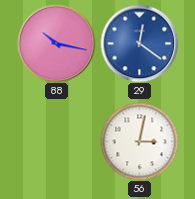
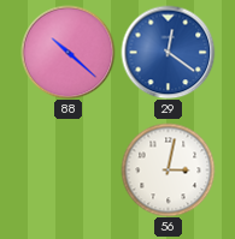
88: 10:17 -> 10:22
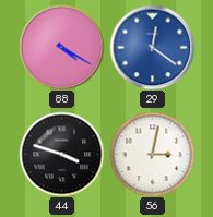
88: 10:22 -> 4:20
44: none -> 3:48
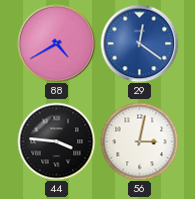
88: 4:20 -> 4:40
44: 3:48 -> 3:46
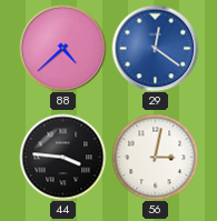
88: 4:40 -> 4:38
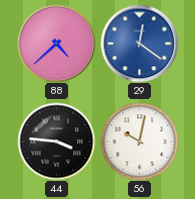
56: 3:02 -> 10:02
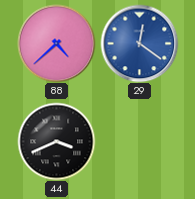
44: 3:46 -> 3:41
56: 10:02 -> none
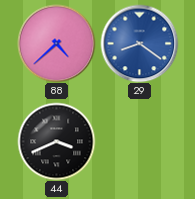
29: 12:21 -> 8:21
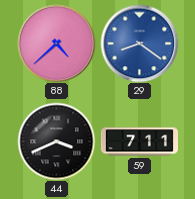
59: none -> 7:11
